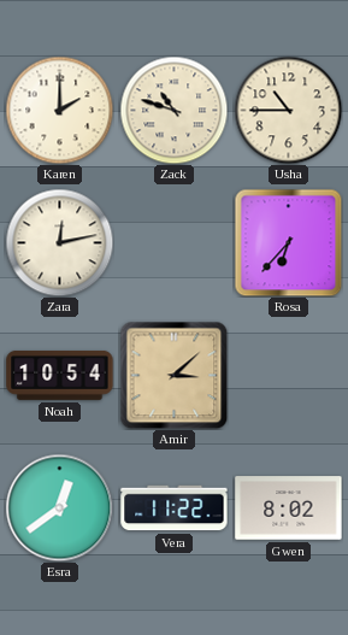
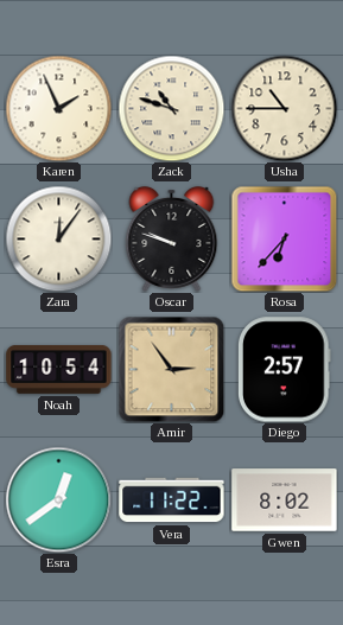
Karen: 2:00 -> 1:56
Zara: 12:13 -> 12:06
Oscar: none -> 9:48
Amir: 3:08 -> 2:54
Diego: none -> 2:57
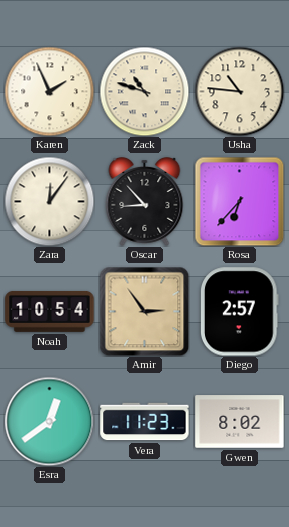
Usha: 10:45 -> 10:46
Oscar: 9:48 -> 8:53
Vera: 11:22 -> 11:23
